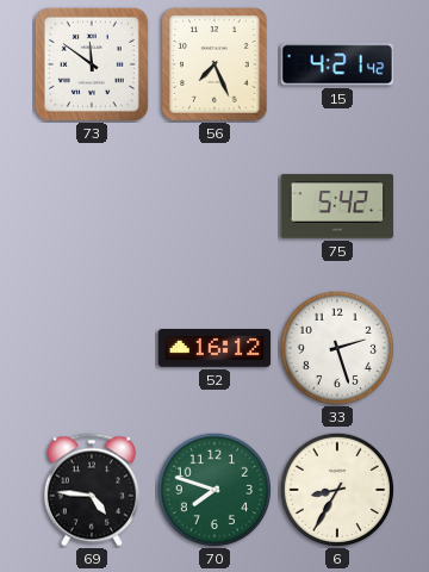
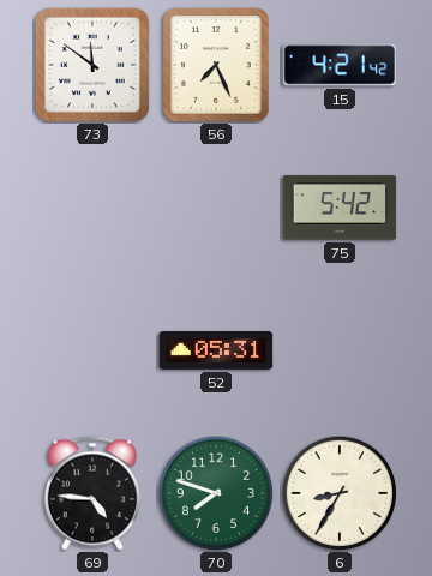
52: 16:12 -> 05:31
33: 2:27 -> none
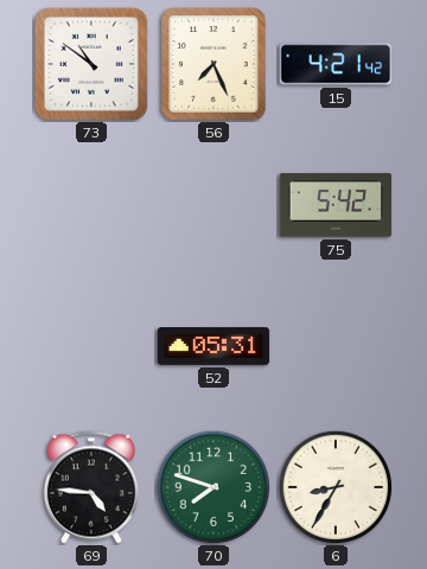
73: 11:51 -> 10:51
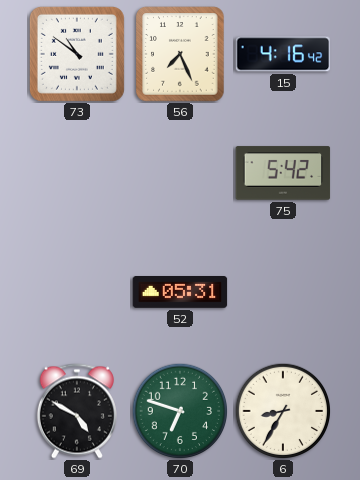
15: 4:21 -> 4:16
69: 4:46 -> 4:50
70: 7:48 -> 6:48
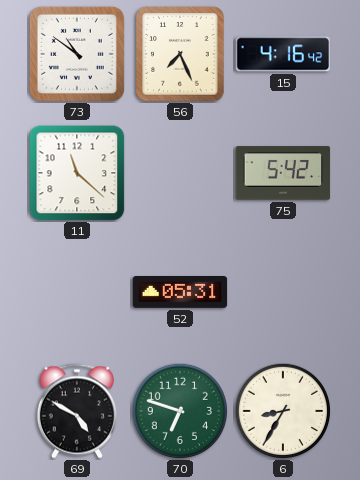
11: none -> 11:22
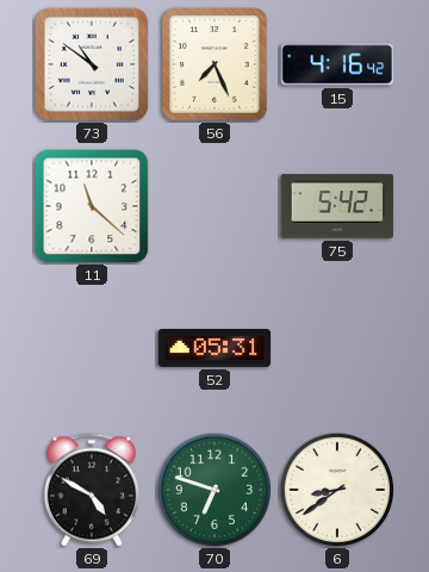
6: 8:35 -> 8:39
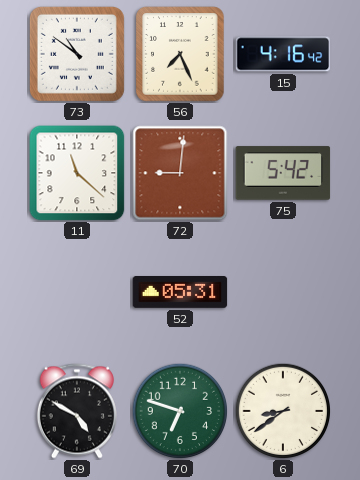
72: none -> 9:01
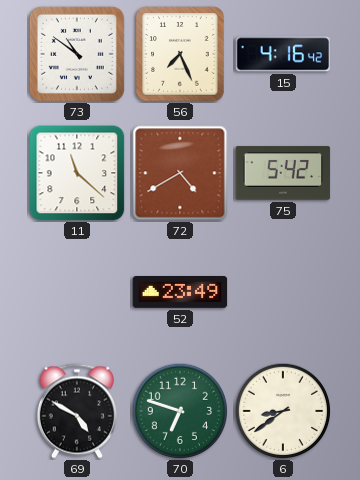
72: 9:01 -> 4:40
52: 05:31 -> 23:49
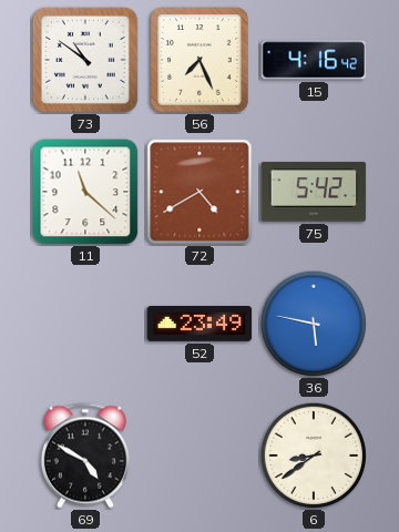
36: none -> 5:47
70: 6:48 -> none
